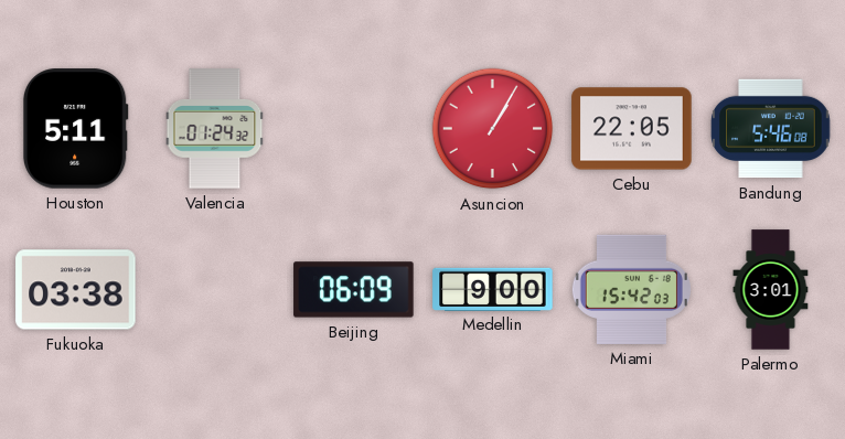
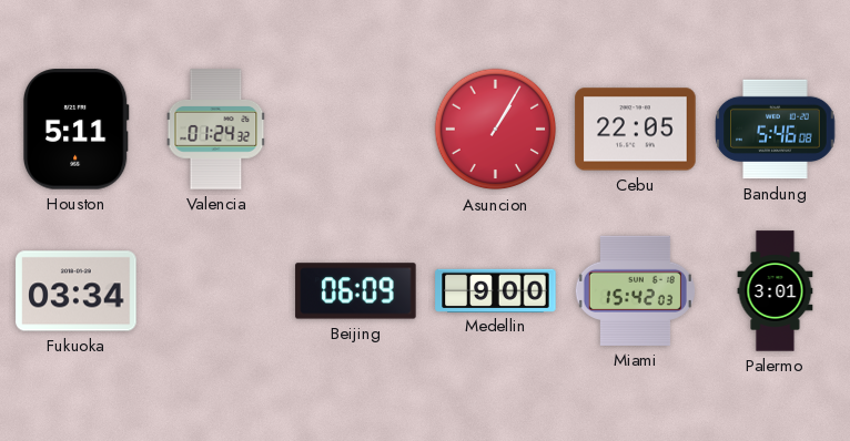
Fukuoka: 03:38 -> 03:34
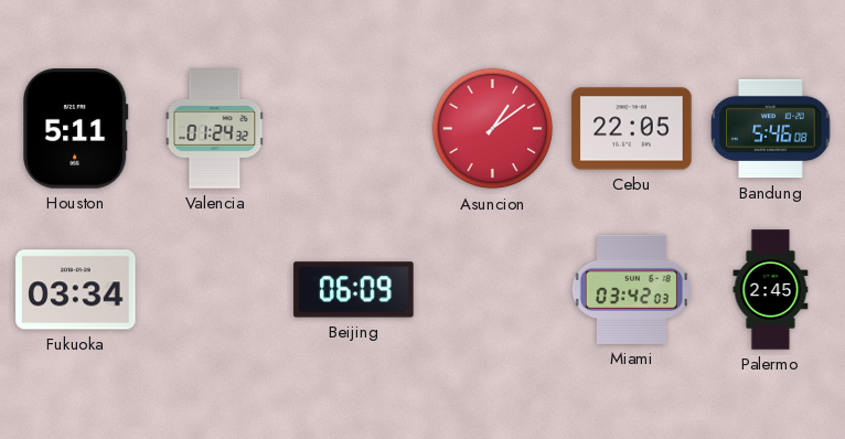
Asuncion: 1:05 -> 1:09
Medellin: 9:00 -> none
Miami: 15:42 -> 03:42
Palermo: 3:01 -> 2:45
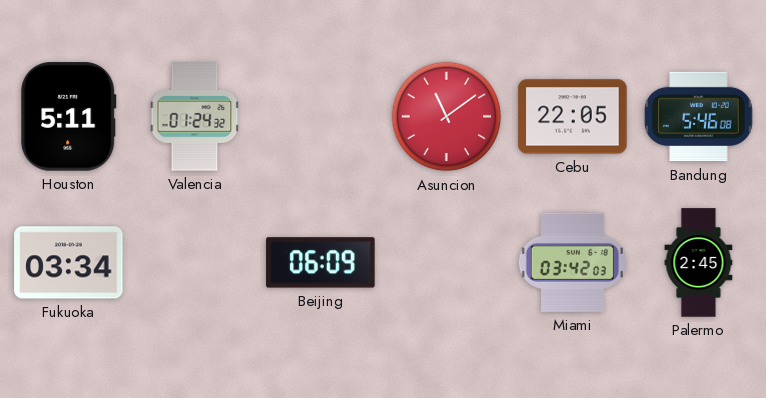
Asuncion: 1:09 -> 11:09
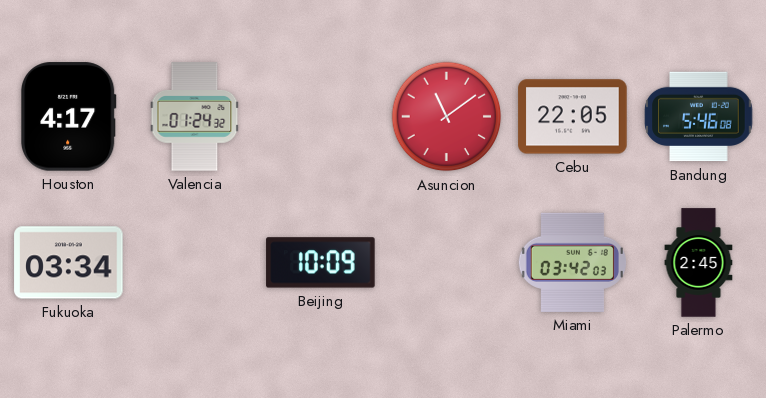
Houston: 5:11 -> 4:17
Beijing: 06:09 -> 10:09
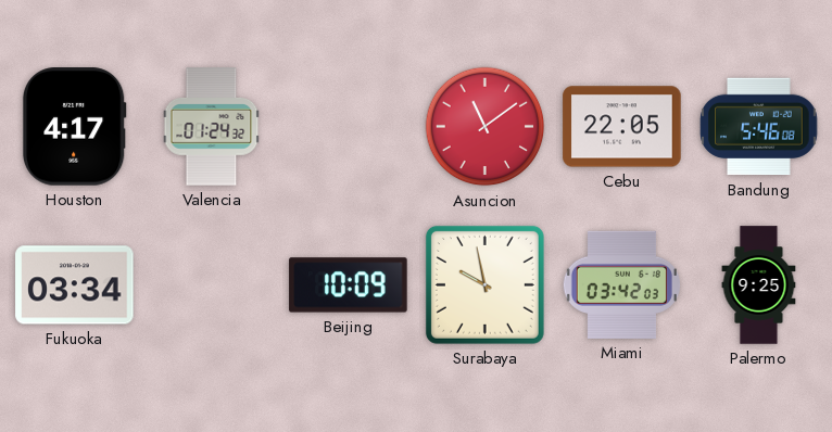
Surabaya: none -> 9:58
Palermo: 2:45 -> 9:25
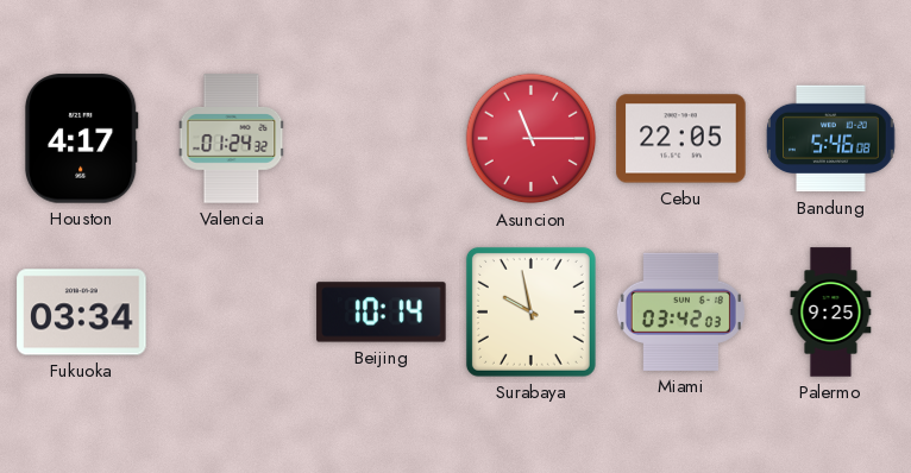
Asuncion: 11:09 -> 11:15
Beijing: 10:09 -> 10:14
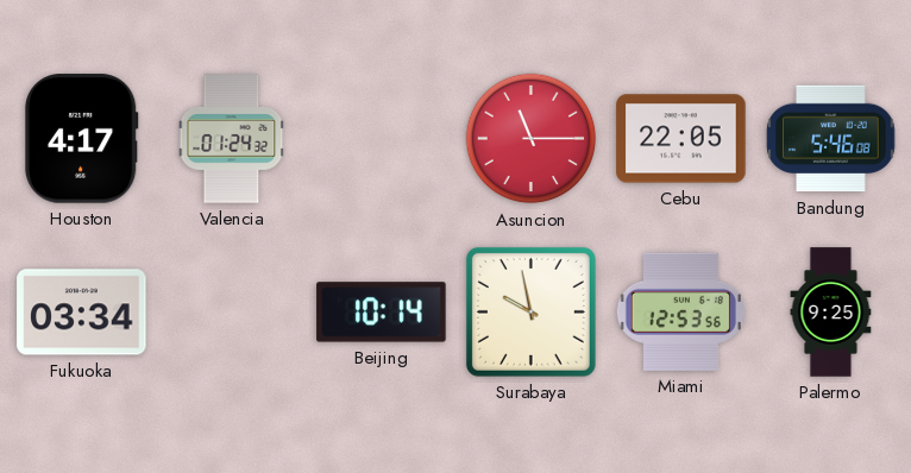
Miami: 03:42 -> 12:53
